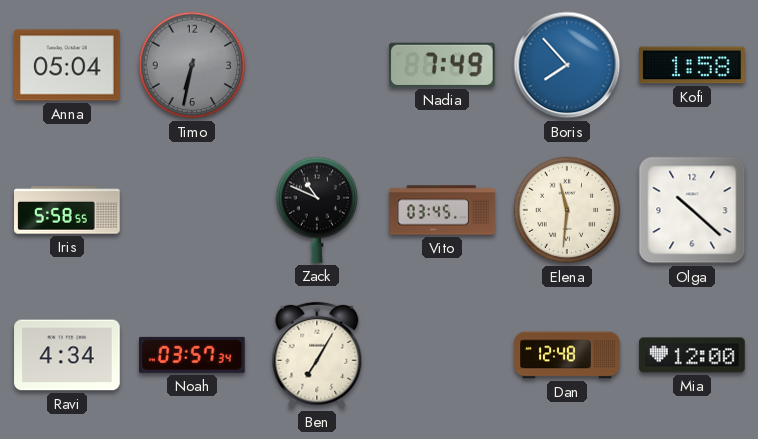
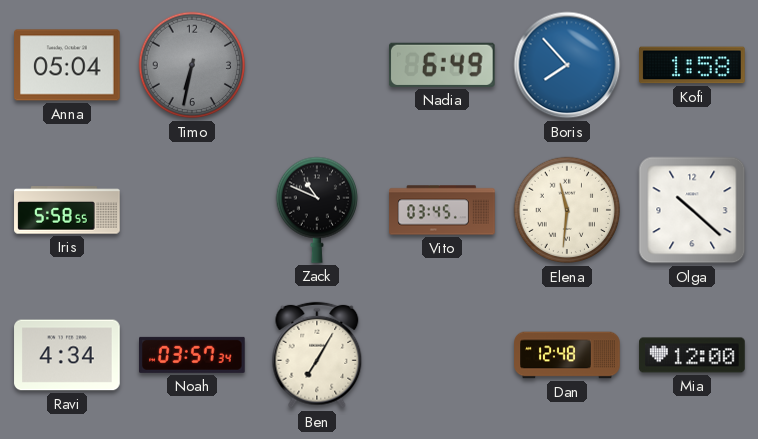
Nadia: 7:49 -> 6:49
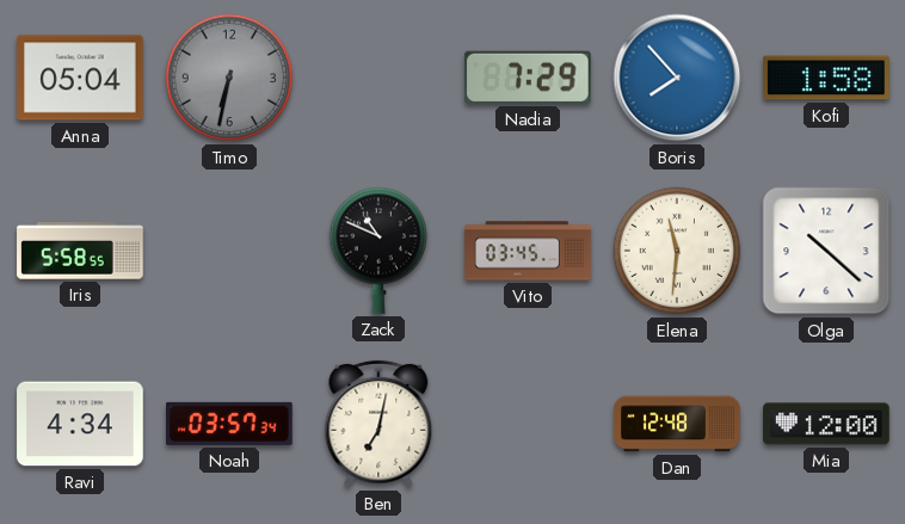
Nadia: 6:49 -> 7:29
Ben: 7:05 -> 7:02
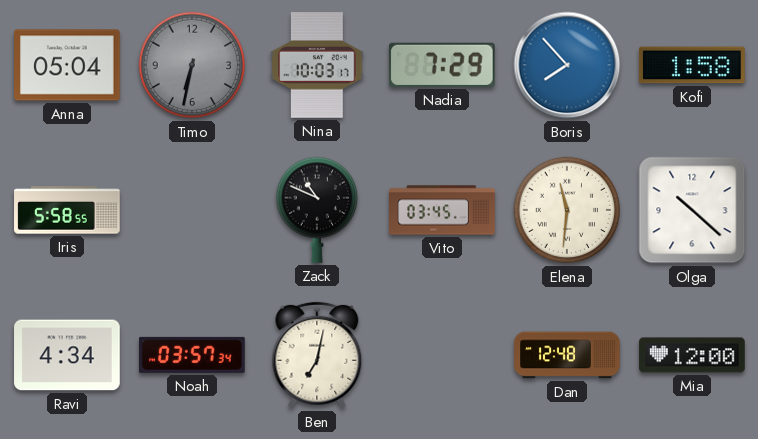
Nina: none -> 10:03
